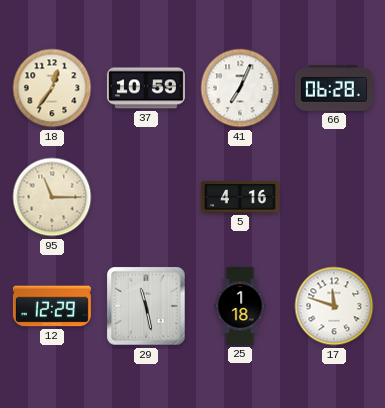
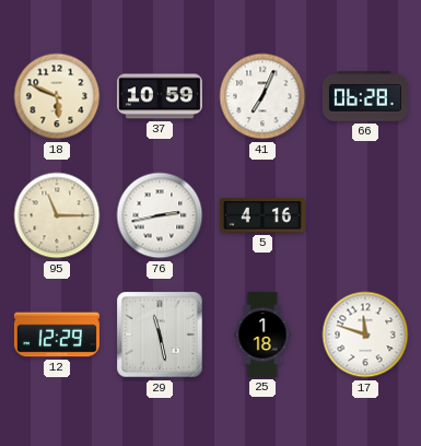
18: 12:36 -> 5:49
76: none -> 2:43
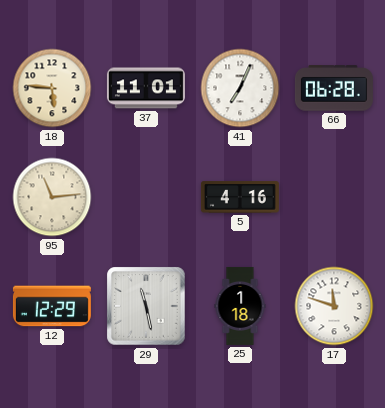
18: 5:49 -> 5:46
37: 10:59 -> 11:01
95: 11:15 -> 11:14
76: 2:43 -> none
